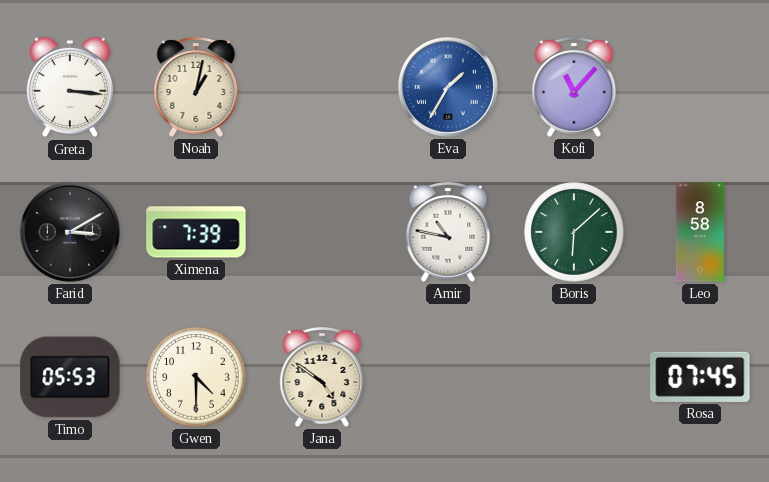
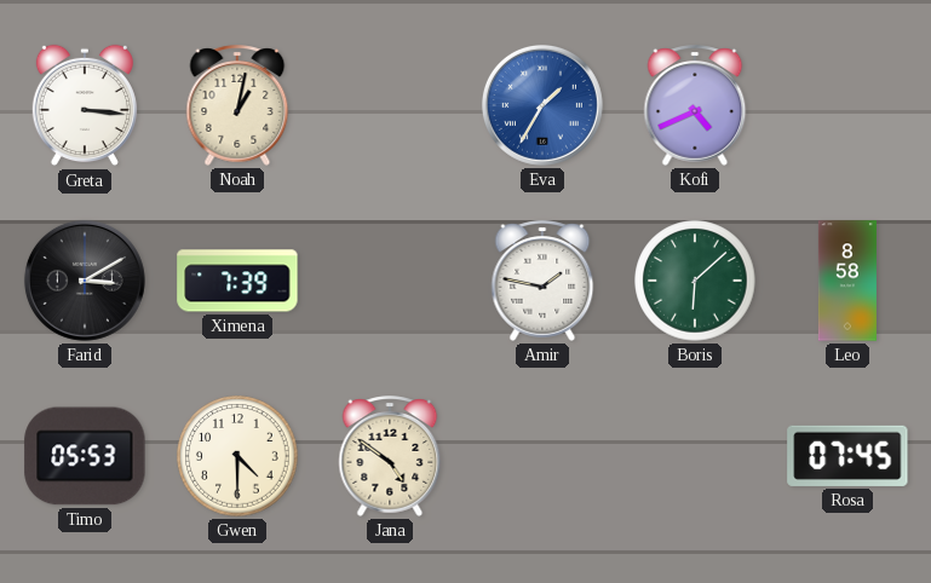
Kofi: 11:07 -> 4:41
Amir: 10:47 -> 1:47
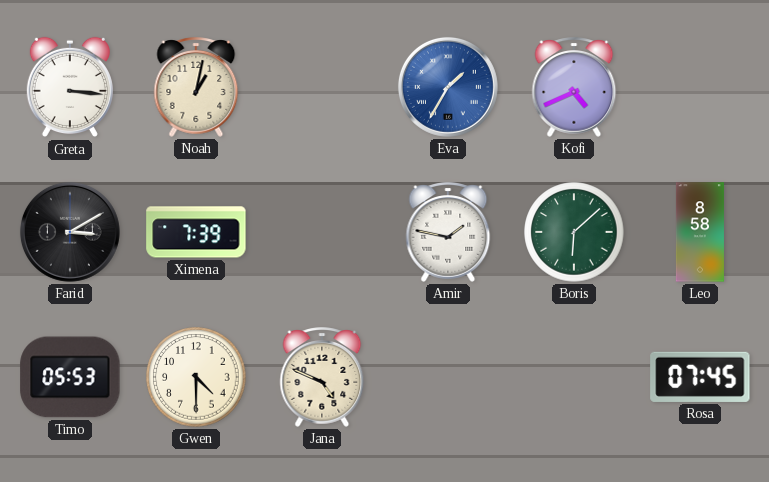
Jana: 4:51 -> 4:49
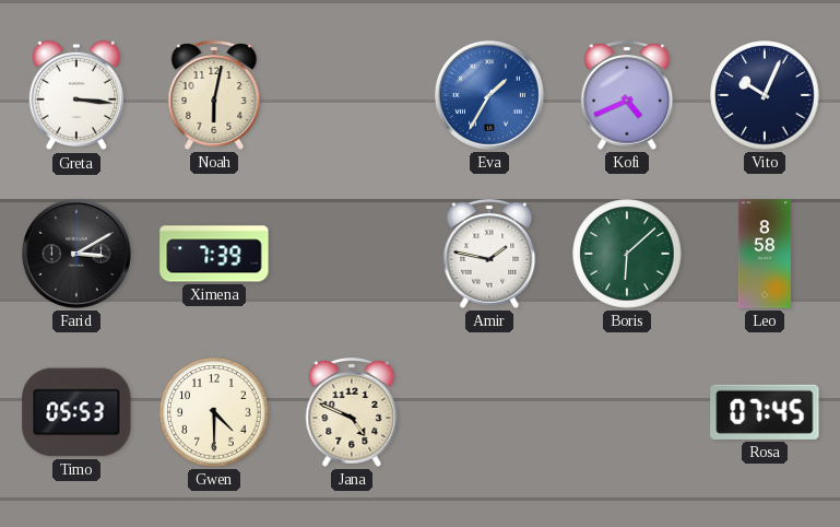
Noah: 1:02 -> 6:02
Vito: none -> 10:04
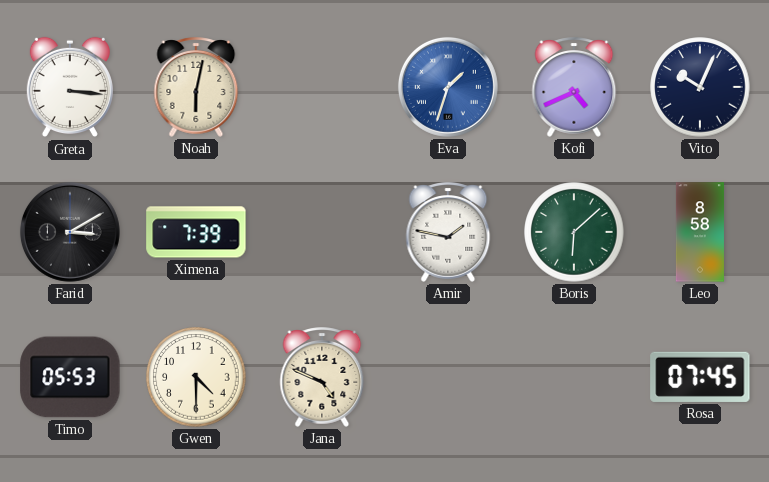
Eva: 1:35 -> 1:33
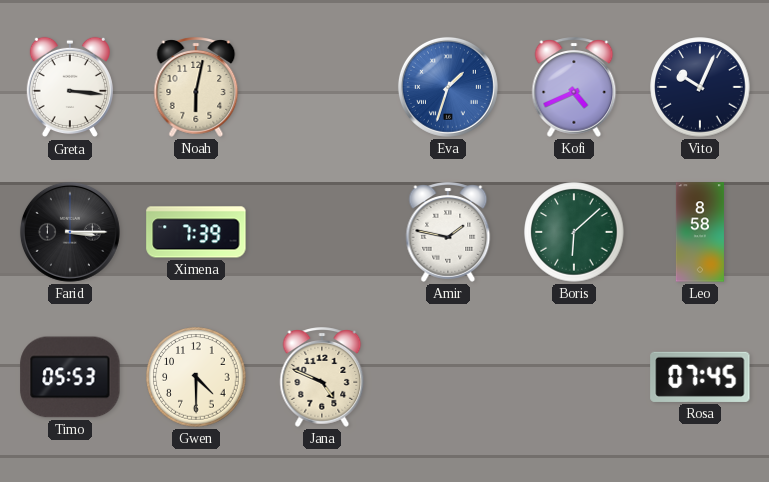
Farid: 3:10 -> 3:15
